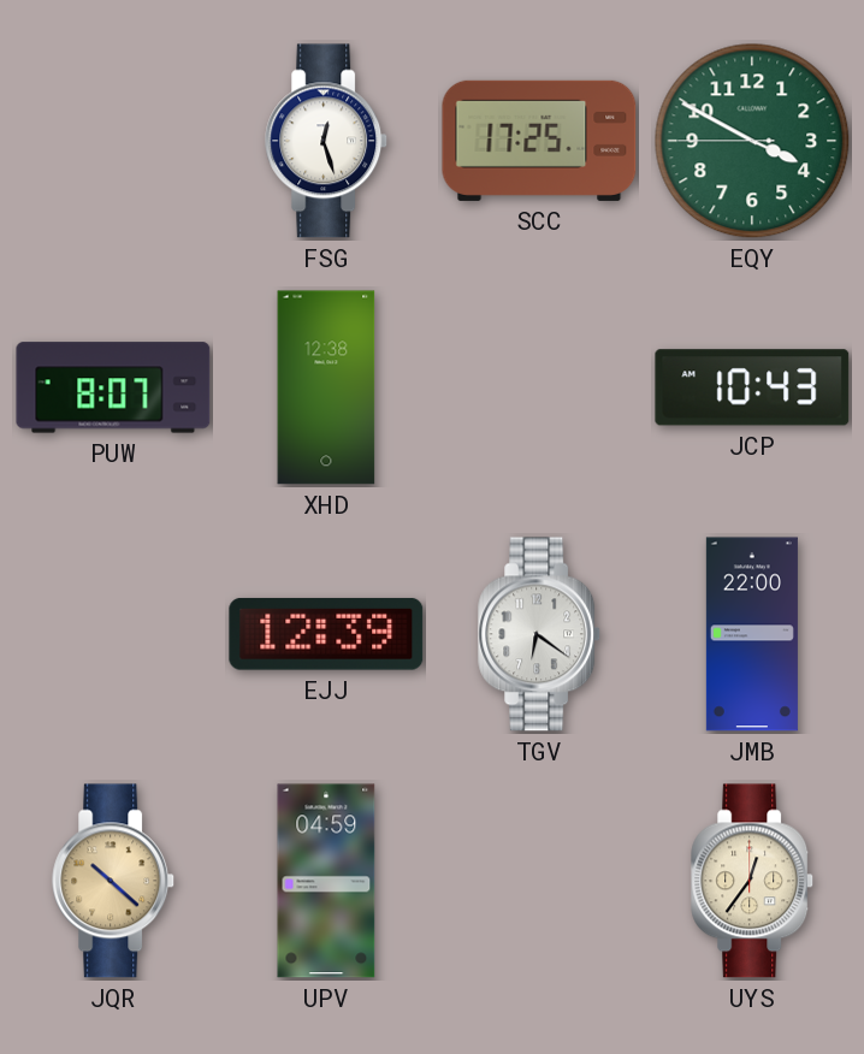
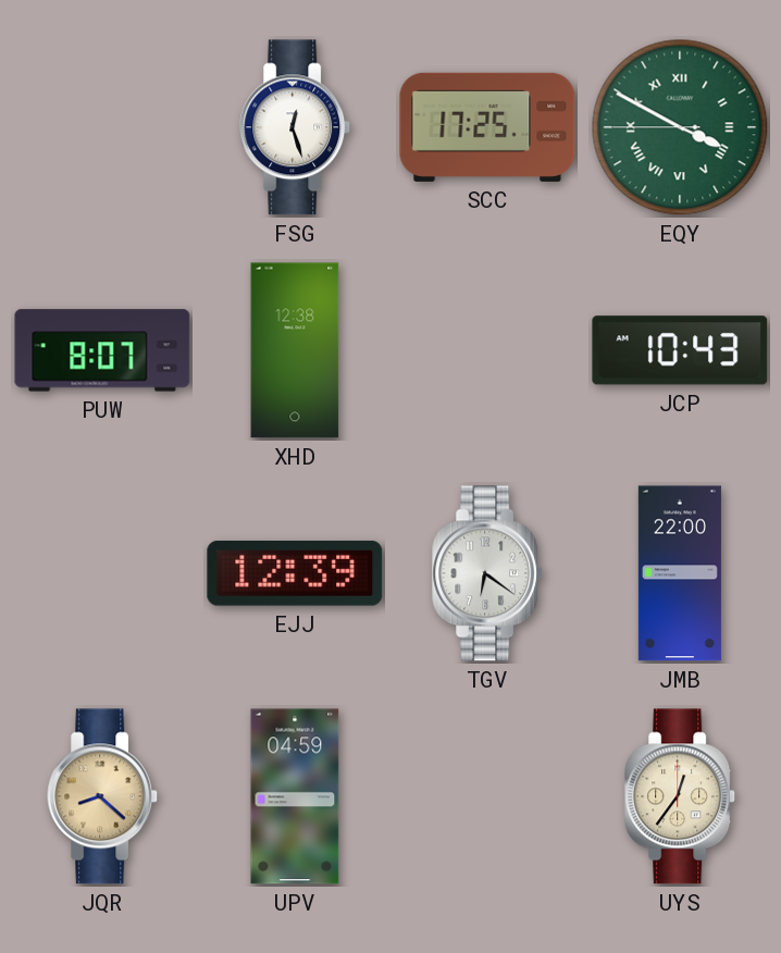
EQY numerals: Arabic -> Roman
JQR: 10:22 -> 8:22
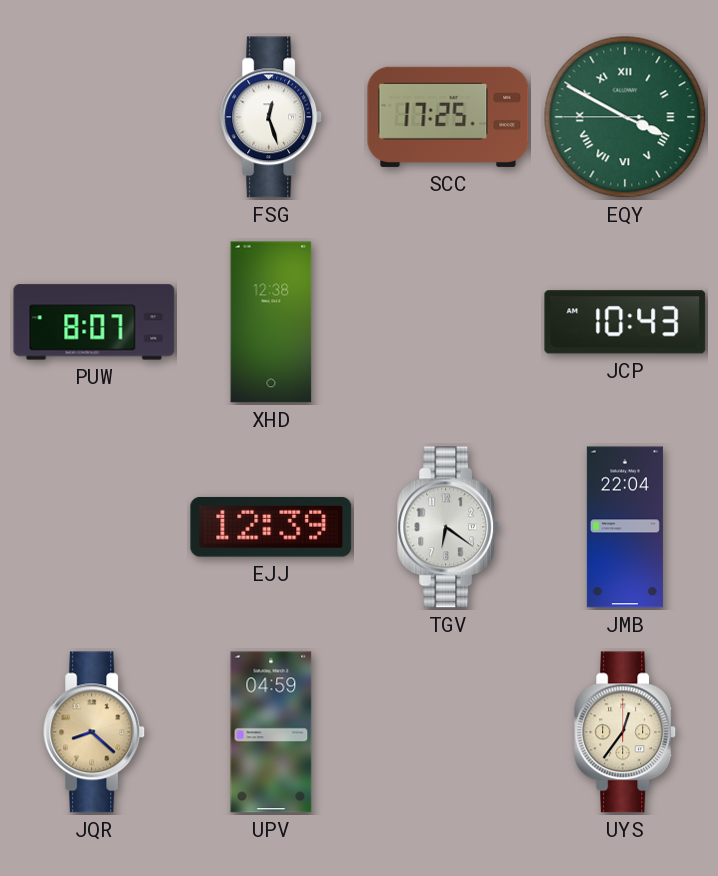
JMB: 22:00 -> 22:04
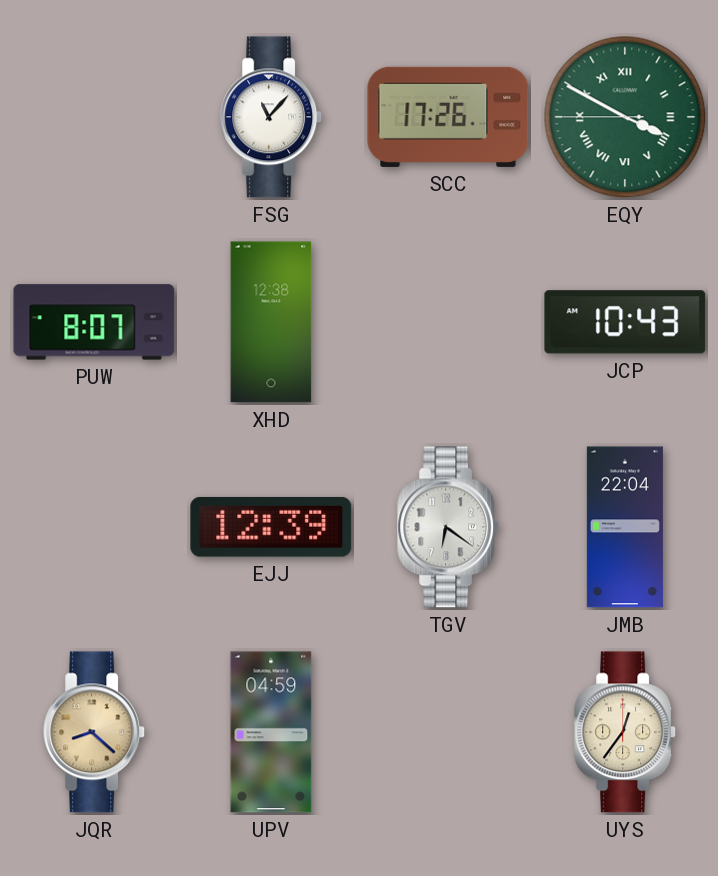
FSG: 12:27 -> 11:07
SCC: 17:25 -> 17:26
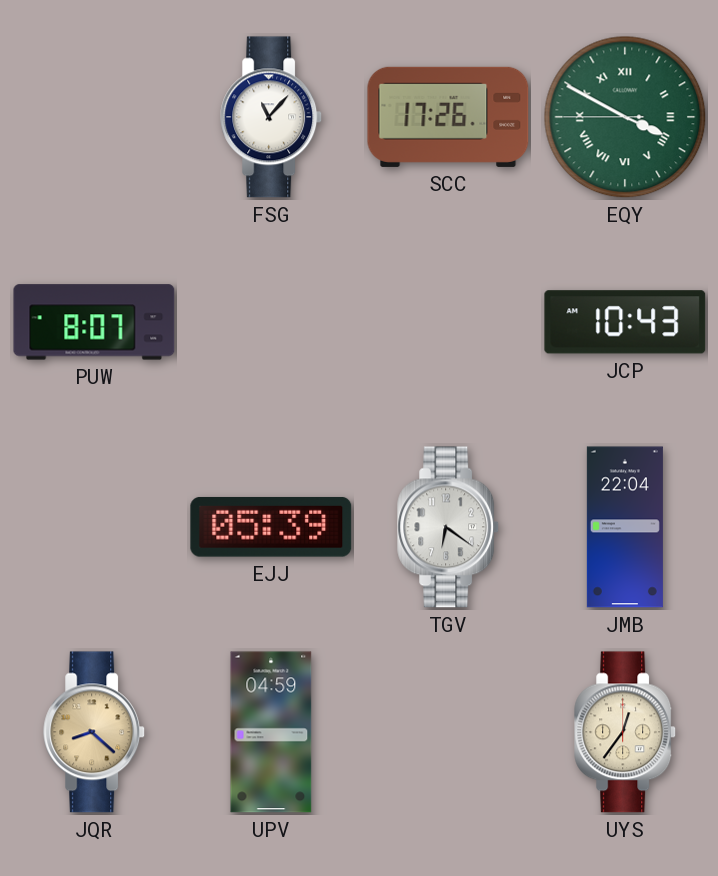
XHD: 12:38 -> none
EJJ: 12:39 -> 05:39
